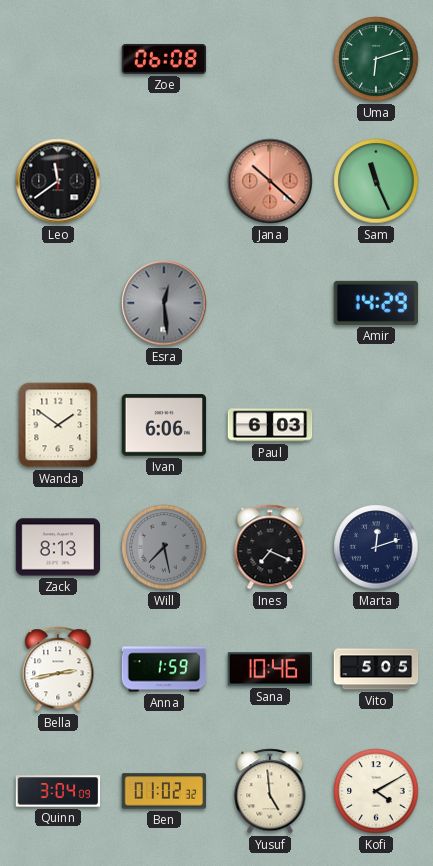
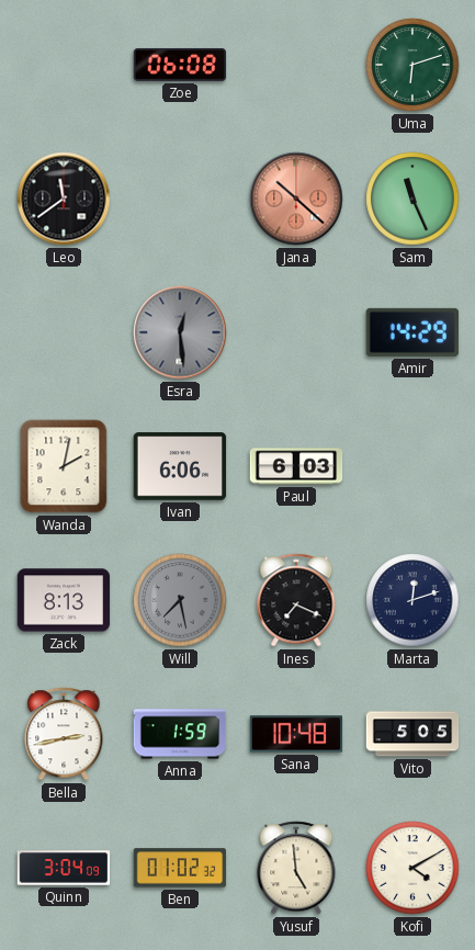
Wanda: 1:51 -> 2:02
Sana: 10:46 -> 10:48
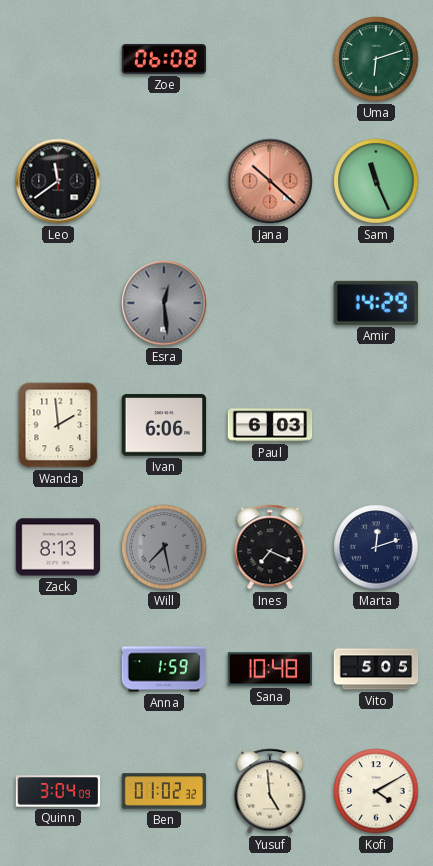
Wanda: 2:02 -> 1:59
Bella: 2:43 -> none
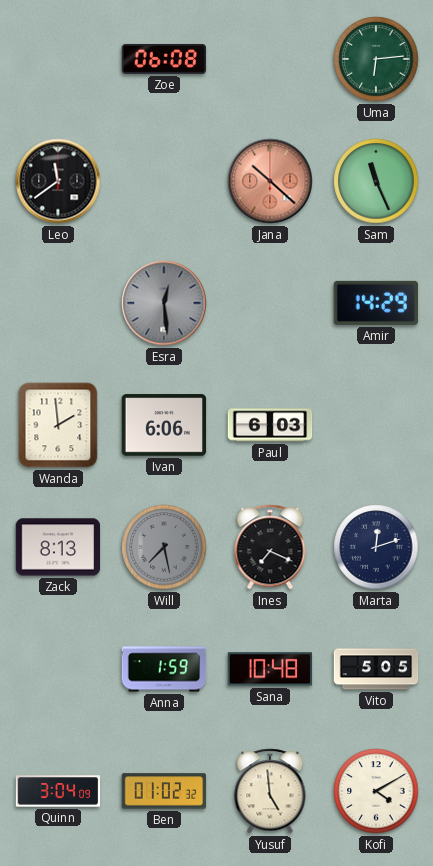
Uma: 6:12 -> 6:14
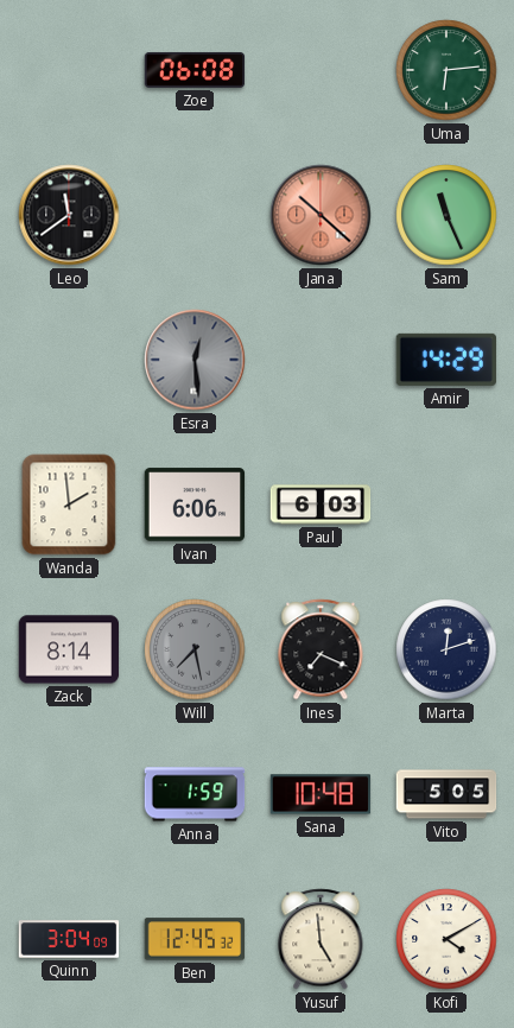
Zack: 8:13 -> 8:14
Ben: 01:02 -> 12:45
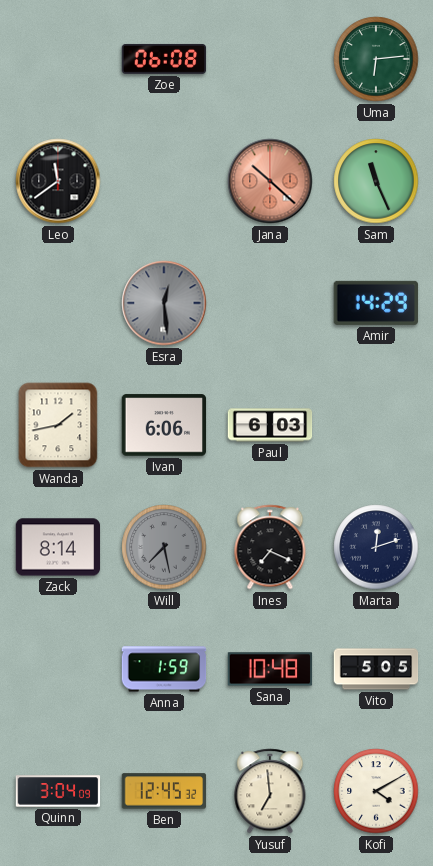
Wanda: 1:59 -> 1:43
Yusuf: 4:59 -> 6:59
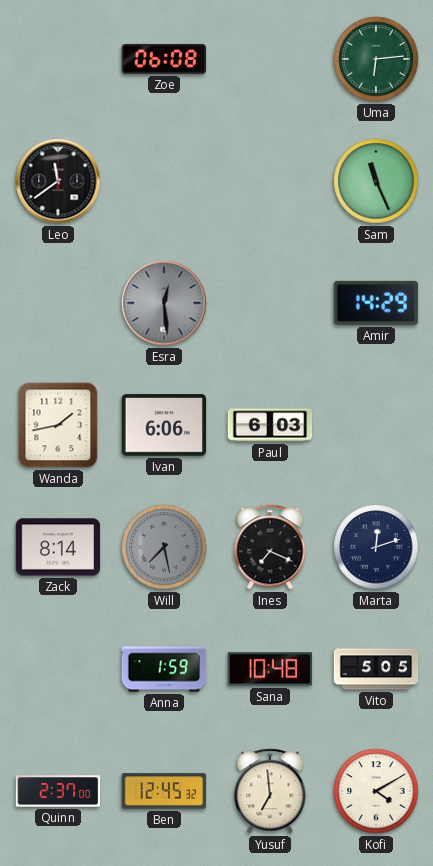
Jana: 10:22 -> none
Quinn: 3:04 -> 2:37
